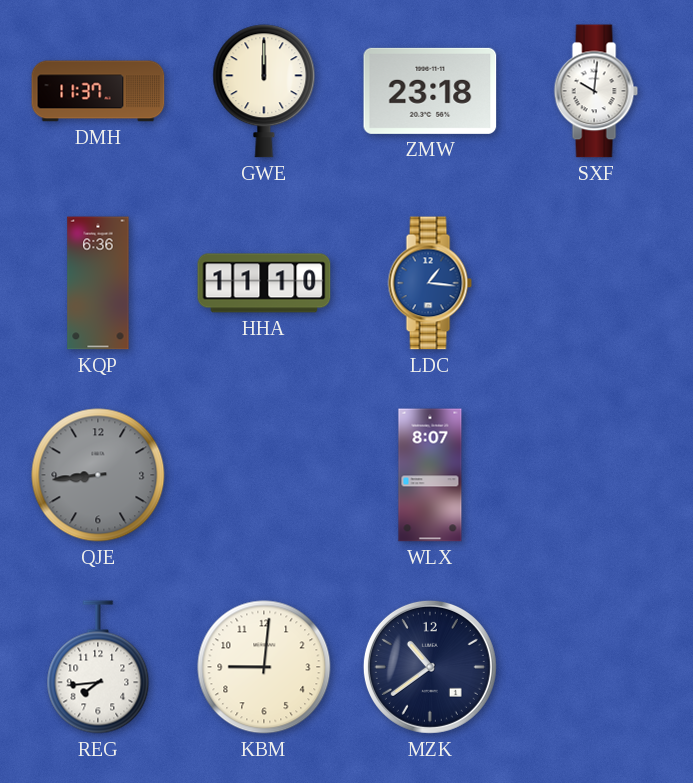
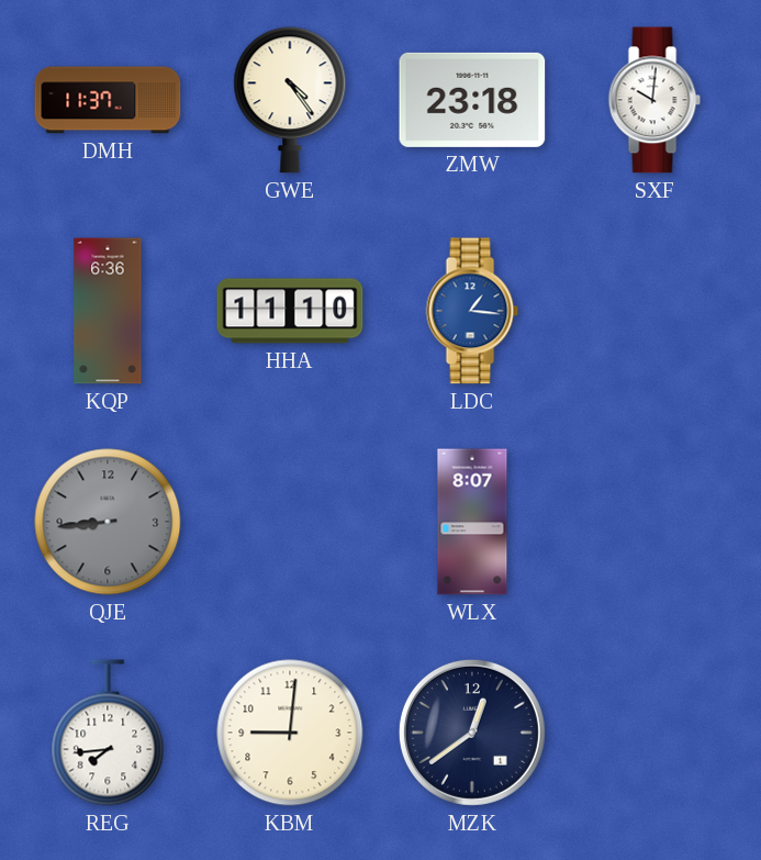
GWE: 12:00 -> 4:24
MZK: 10:39 -> 12:39
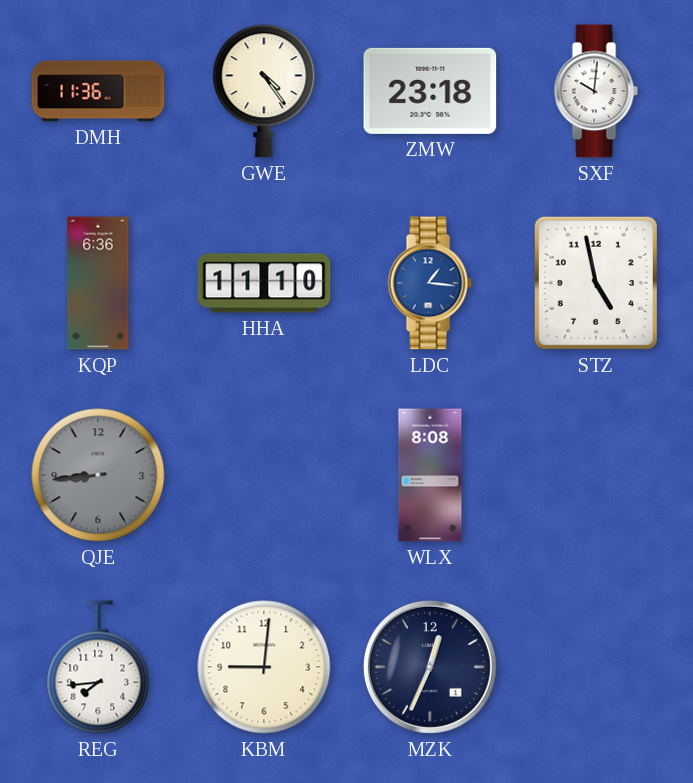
DMH: 11:37 -> 11:36
STZ: none -> 4:58
WLX: 8:07 -> 8:08
MZK: 12:39 -> 12:34
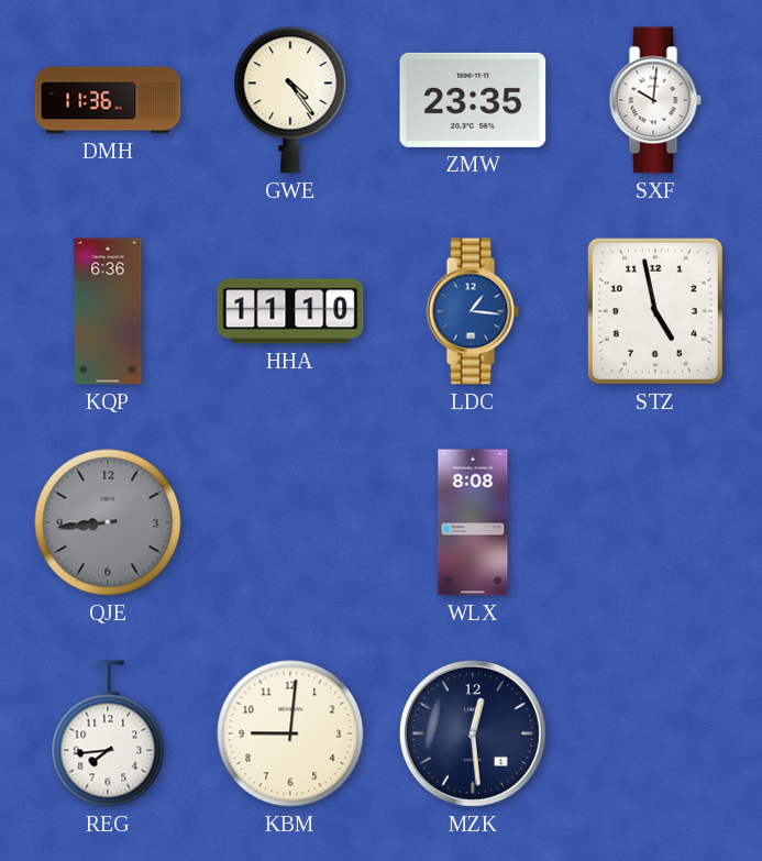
ZMW: 23:18 -> 23:35
MZK: 12:34 -> 12:29
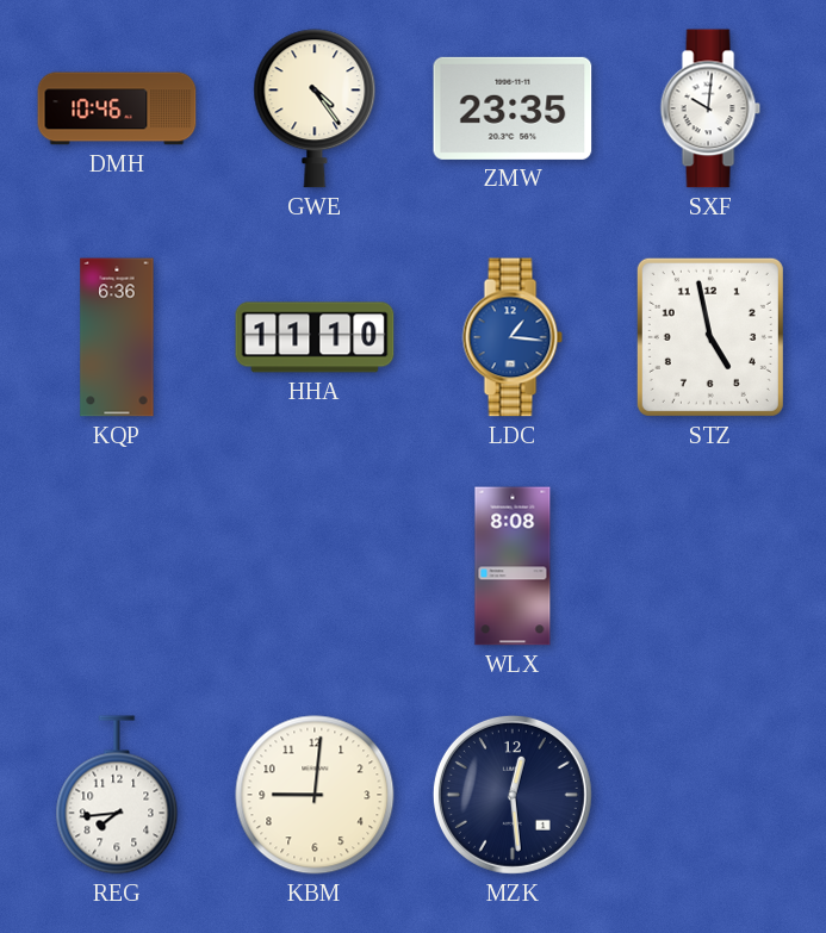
DMH: 11:36 -> 10:46
QJE: 8:44 -> none
